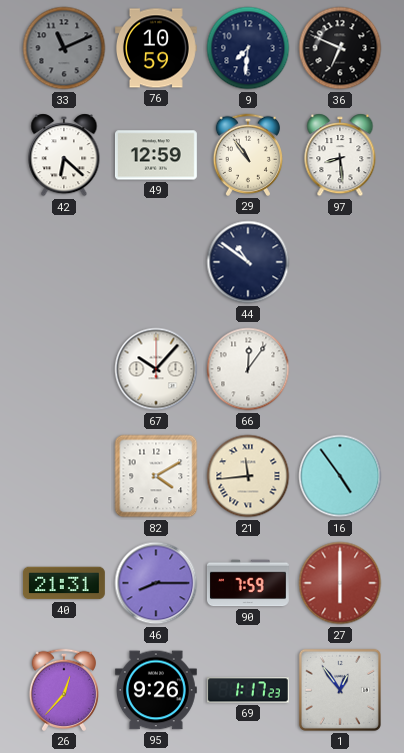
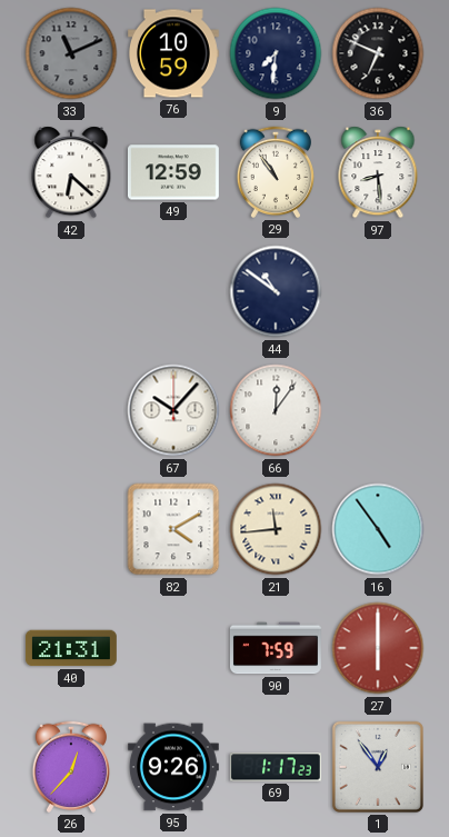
46: 8:15 -> none
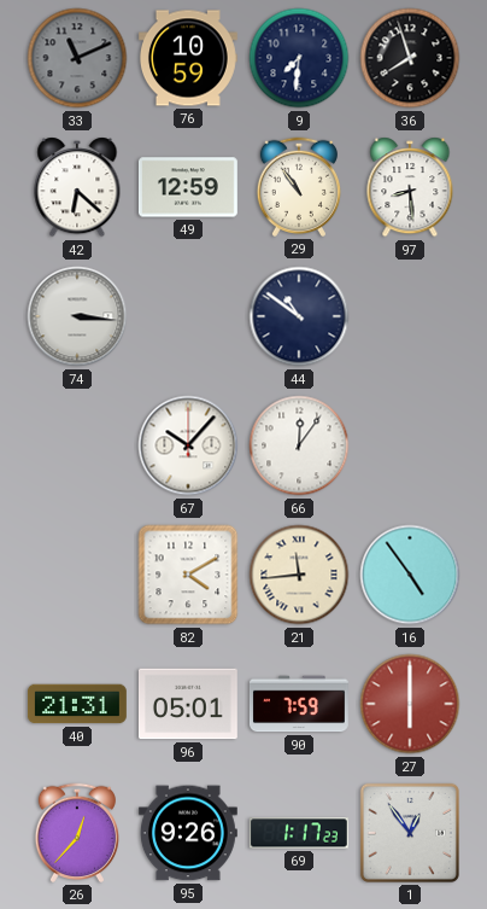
36: 6:49 -> 7:57
74: none -> 3:16
96: none -> 05:01
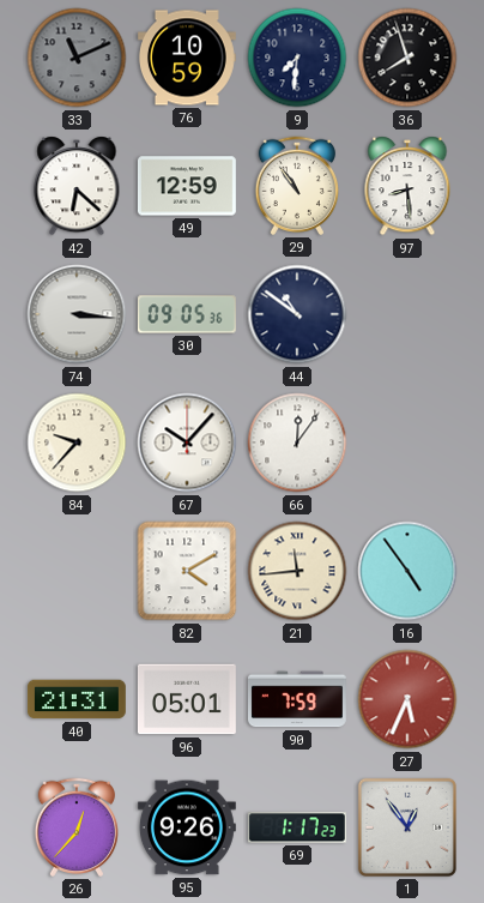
30: none -> 09:05
84: none -> 9:37
27: 6:00 -> 5:34
